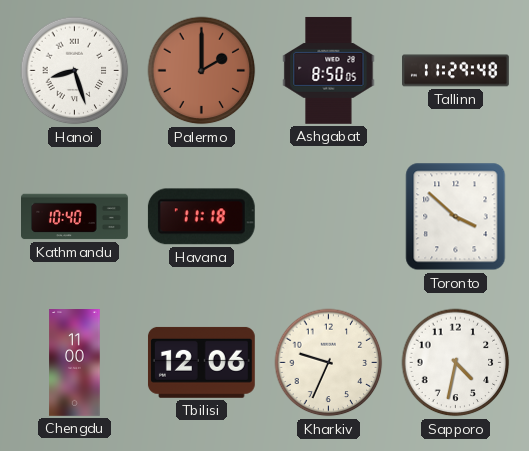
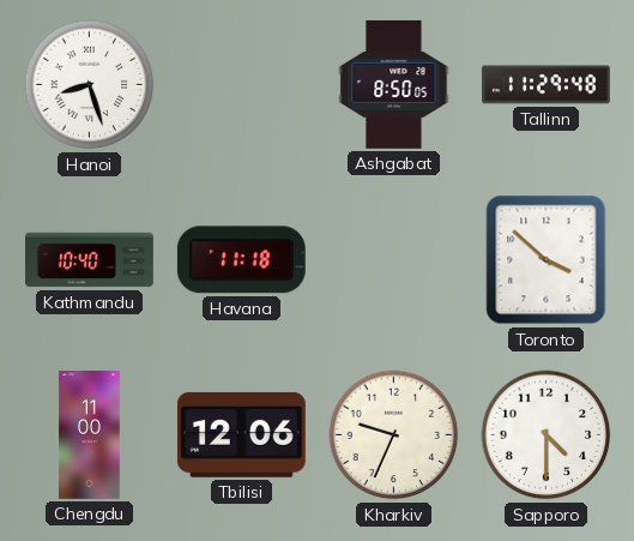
Palermo: 2:00 -> none
Sapporo: 4:32 -> 4:30
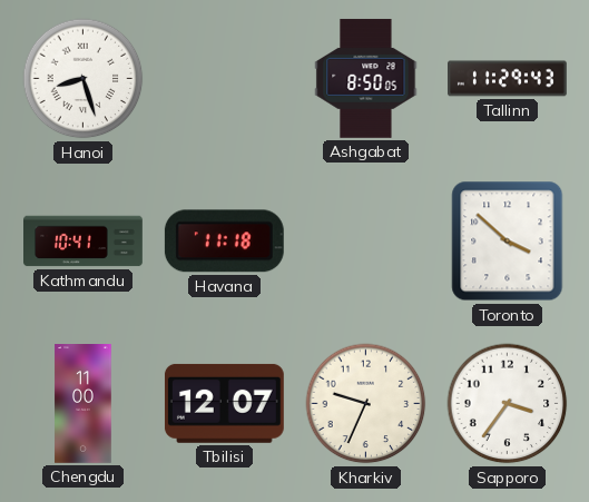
Tallinn: 11:29:48 -> 11:29:43
Kathmandu: 10:40 -> 10:41
Tbilisi: 12:06 -> 12:07
Sapporo: 4:30 -> 3:36
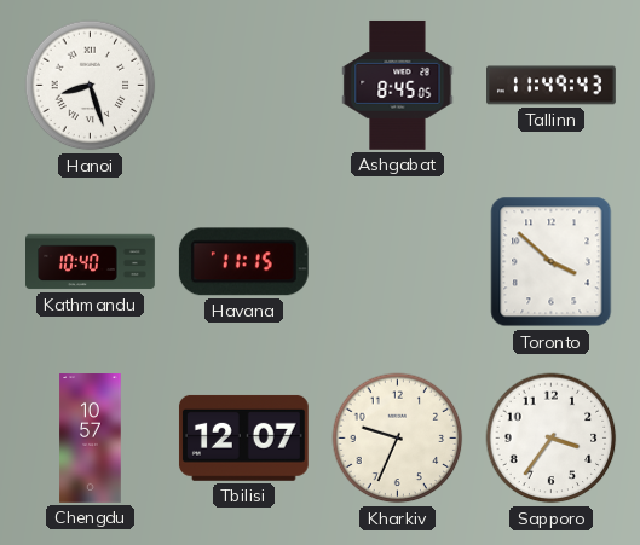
Ashgabat: 8:50 -> 8:45
Tallinn: 11:29 -> 11:49
Kathmandu: 10:41 -> 10:40
Havana: 11:18 -> 11:15
Chengdu: 11:00 -> 10:57
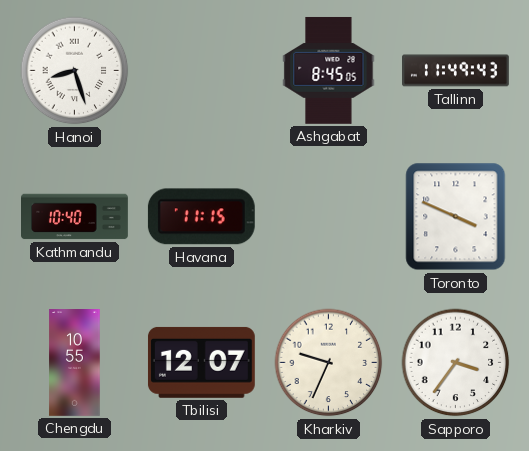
Toronto: 3:52 -> 3:49
Chengdu: 10:57 -> 10:55
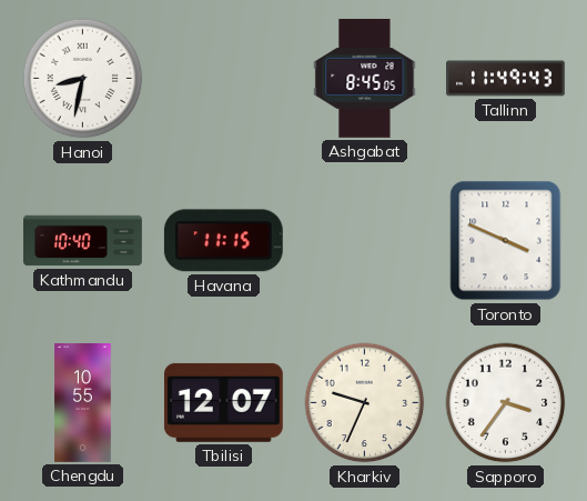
Hanoi: 8:27 -> 8:32
